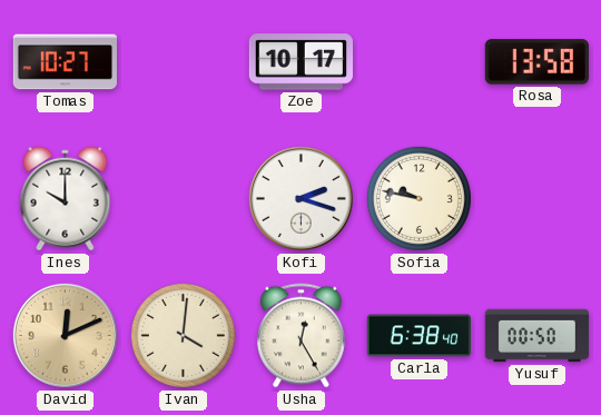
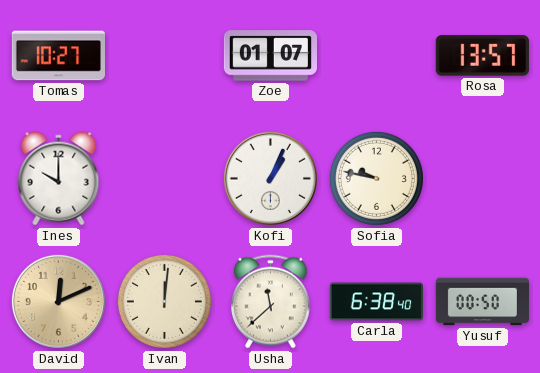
Zoe: 10:17 -> 01:07
Rosa: 13:58 -> 13:57
Kofi: 2:18 -> 1:04
Ivan: 4:01 -> 12:01
Usha: 12:25 -> 11:38
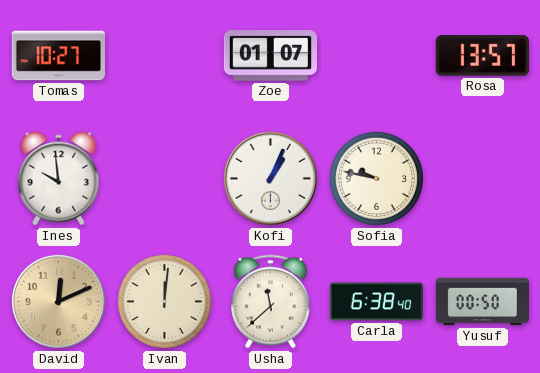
Ines: 10:00 -> 9:59
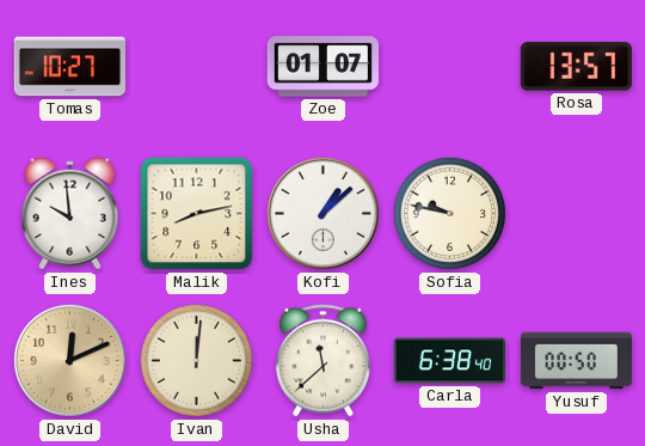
Malik: none -> 8:13
Kofi: 1:04 -> 1:08
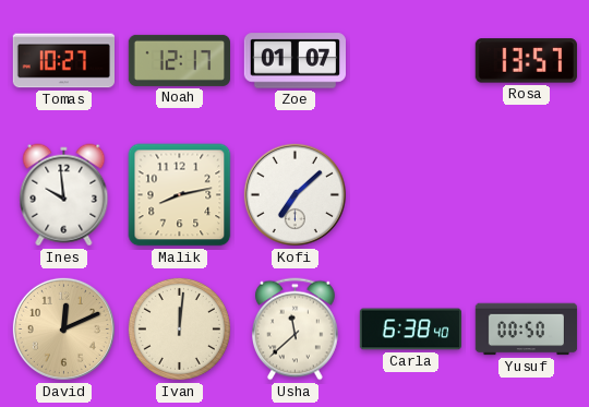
Noah: none -> 12:17
Kofi: 1:08 -> 7:08
Sofia: 9:47 -> none
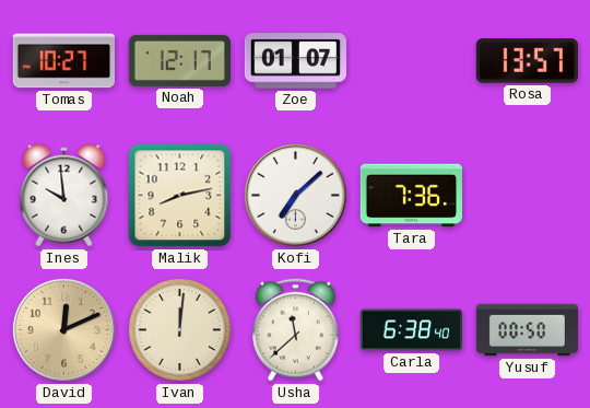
Tara: none -> 7:36
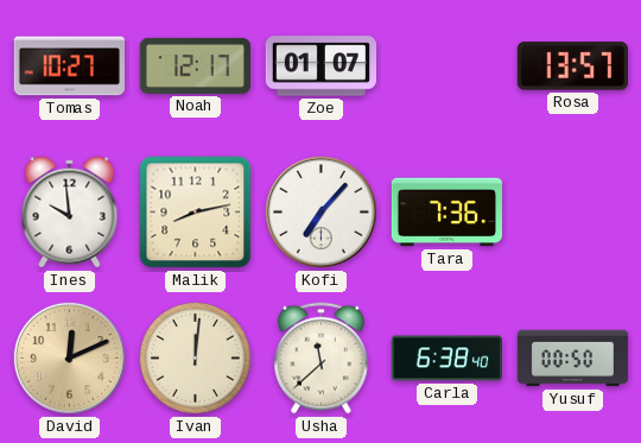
Kofi: 7:08 -> 7:07
